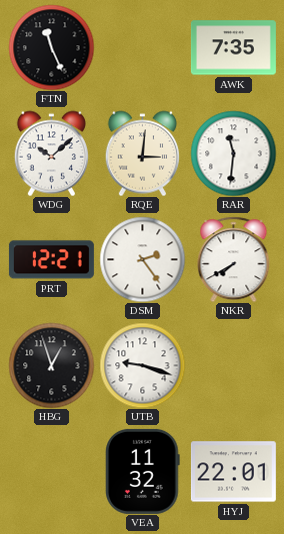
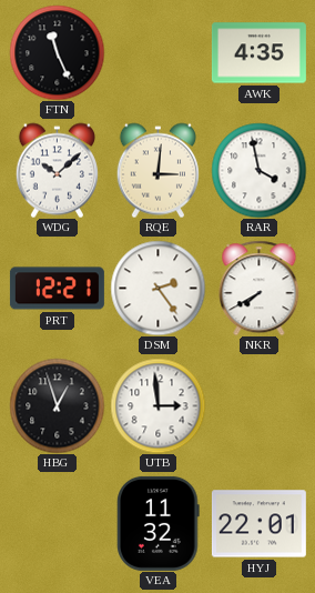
AWK: 7:35 -> 4:35
RAR: 11:31 -> 3:58
UTB: 9:18 -> 2:59
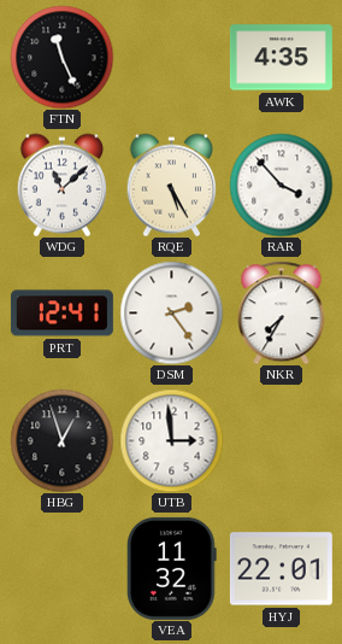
WDG: 10:08 -> 11:08
RQE: 3:01 -> 5:25
RAR: 3:58 -> 3:53
PRT: 12:21 -> 12:41
NKR: 7:40 -> 7:35
